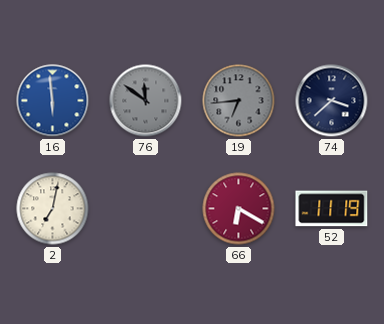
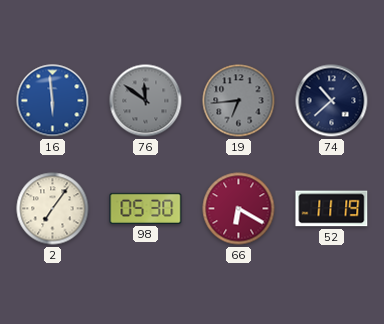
74: 3:38 -> 10:38
2: 7:02 -> 7:06
98: none -> 05:30
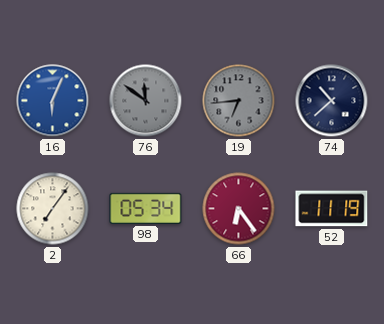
16: 5:59 -> 6:04
98: 05:30 -> 05:34
66: 6:20 -> 6:24
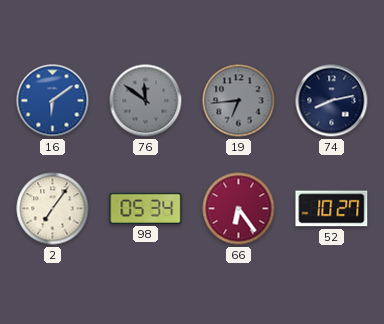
16: 6:04 -> 6:09
74: 10:38 -> 8:13
52: 11:19 -> 10:27
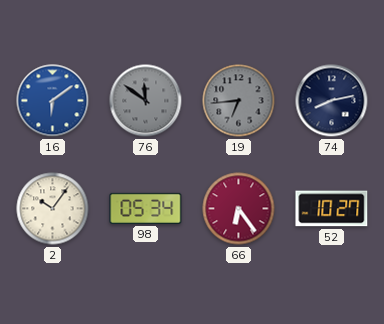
2: 7:06 -> 10:06
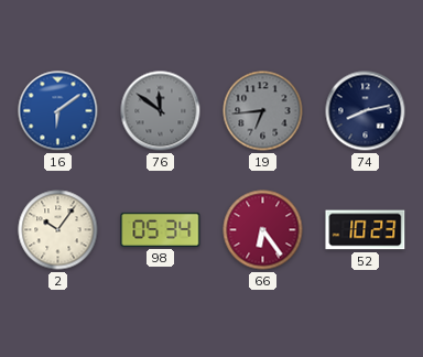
52: 10:27 -> 10:23
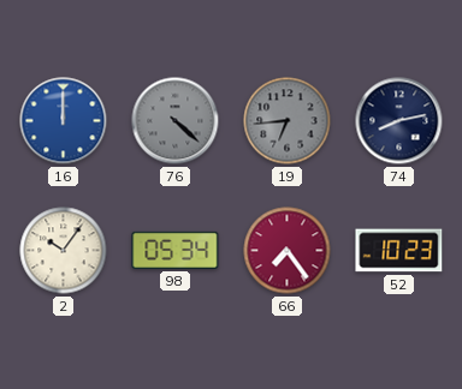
16: 6:09 -> 12:00
76: 11:51 -> 4:22
66: 6:24 -> 7:24
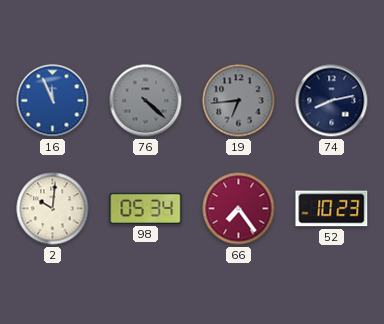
16: 12:00 -> 11:56
2: 10:06 -> 10:01
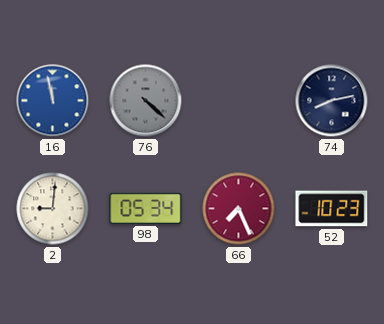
16: 11:56 -> 11:58
19: 6:44 -> none
2: 10:01 -> 9:01
66: 7:24 -> 7:26
